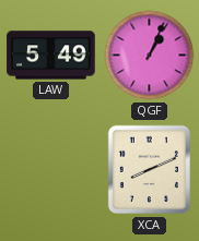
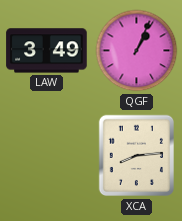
LAW: 5:49 -> 3:49
XCA: 8:11 -> 8:14
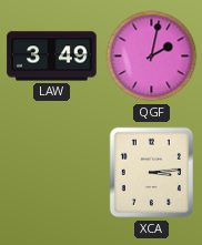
QGF: 1:04 -> 2:02
XCA: 8:14 -> 3:14
